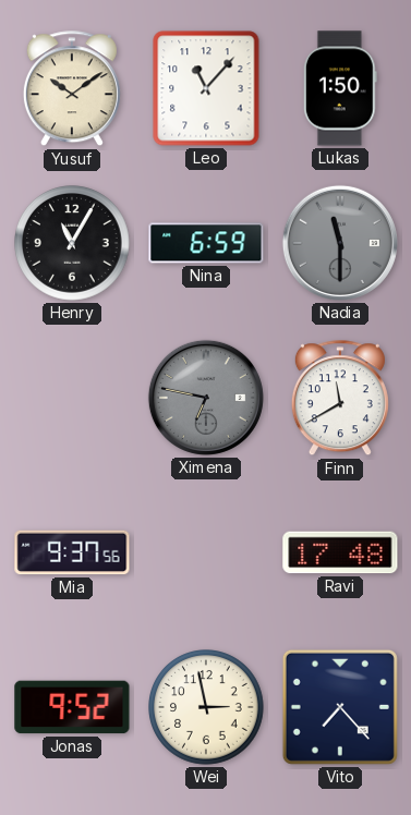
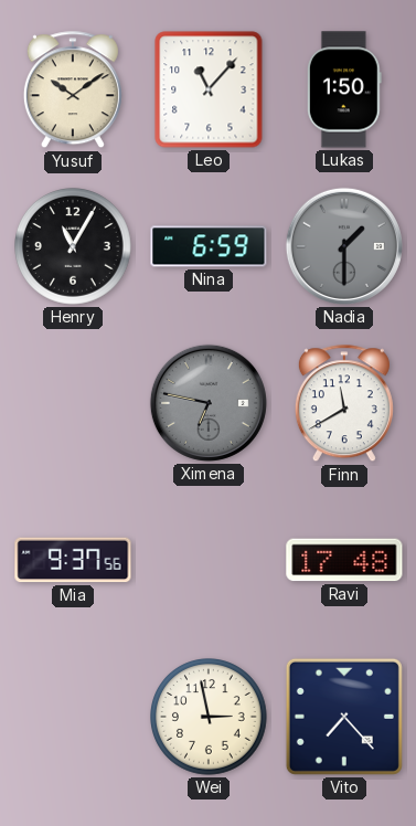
Nadia: 11:30 -> 1:30
Jonas: 9:52 -> none
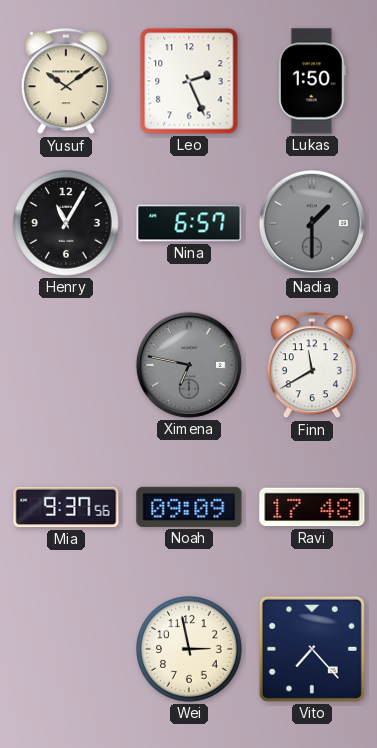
Leo: 11:07 -> 2:26
Nina: 6:59 -> 6:57
Noah: none -> 09:09
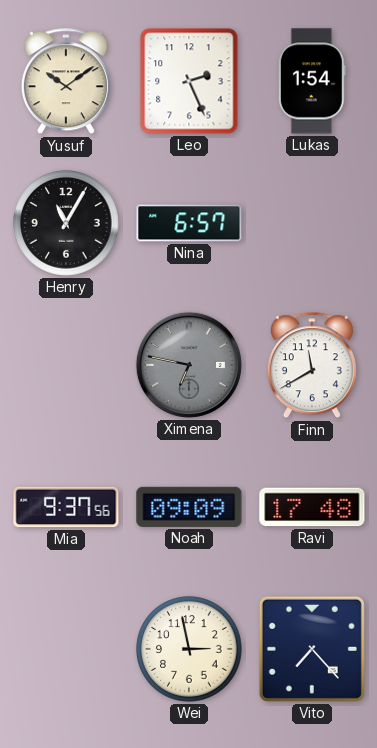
Lukas: 1:50 -> 1:54
Nadia: 1:30 -> none
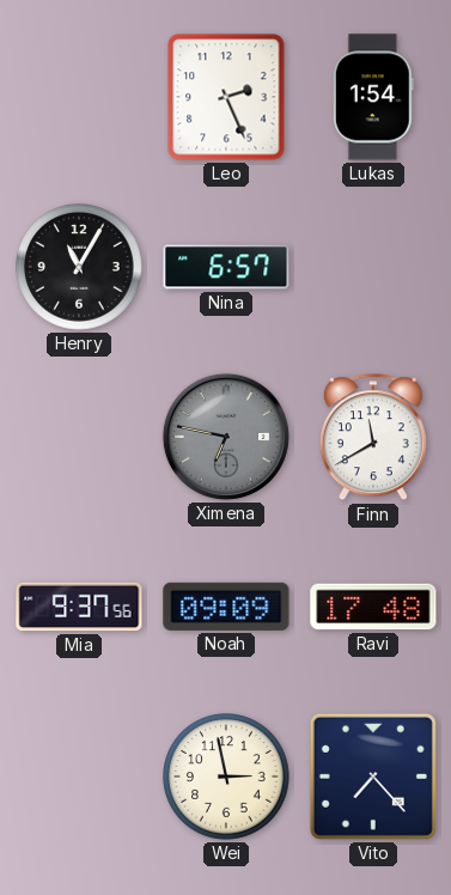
Yusuf: 10:09 -> none
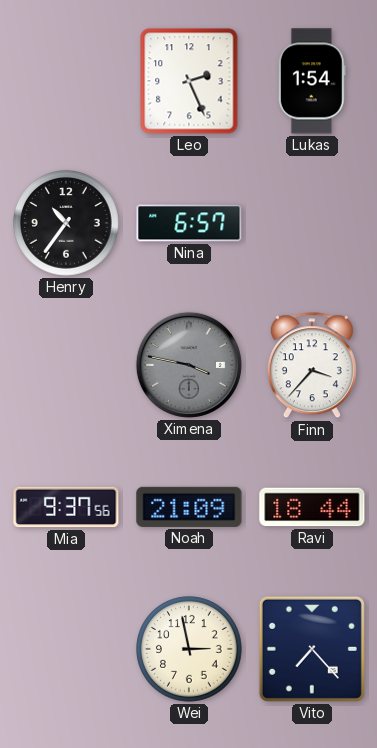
Henry: 11:05 -> 10:36
Ximena: 6:47 -> 3:47
Finn: 11:40 -> 3:37
Noah: 09:09 -> 21:09
Ravi: 17:48 -> 18:44
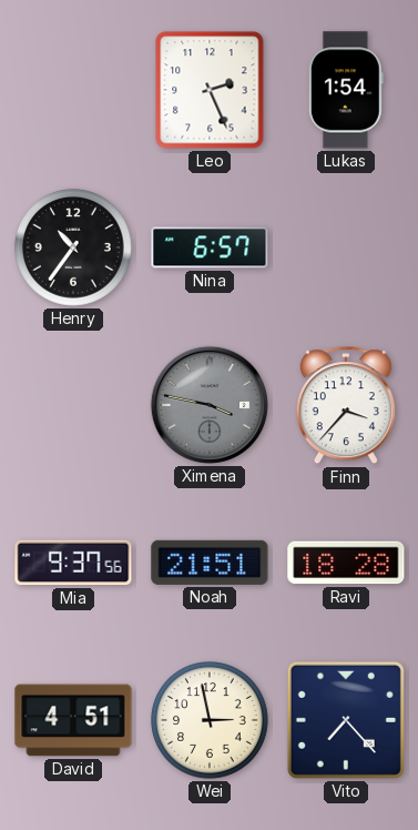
Noah: 21:09 -> 21:51
Ravi: 18:44 -> 18:28
David: none -> 4:51
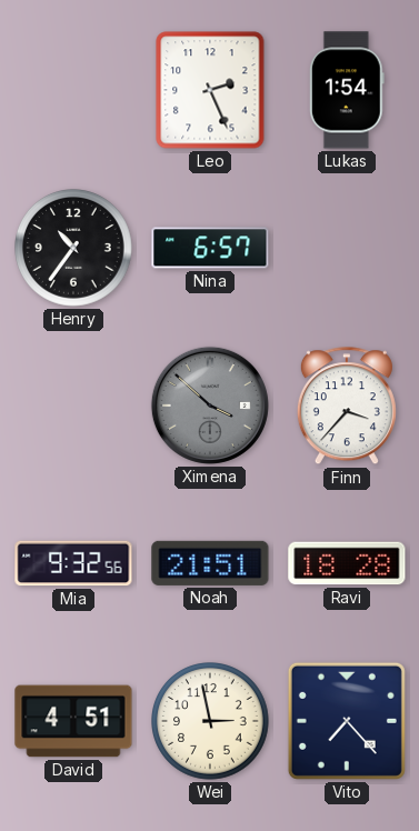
Ximena: 3:47 -> 3:52
Mia: 9:37 -> 9:32
